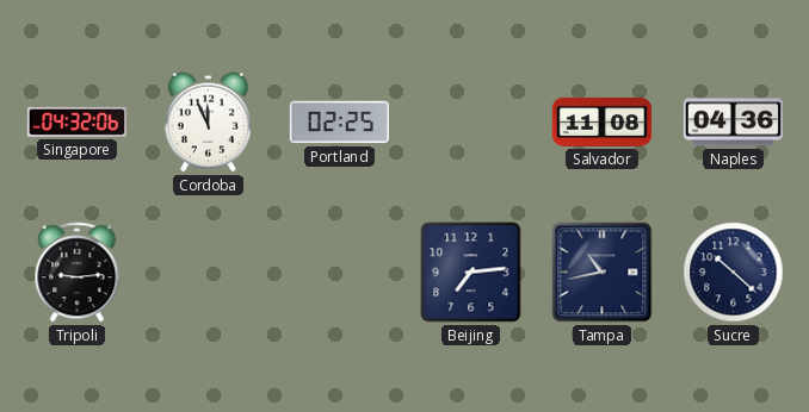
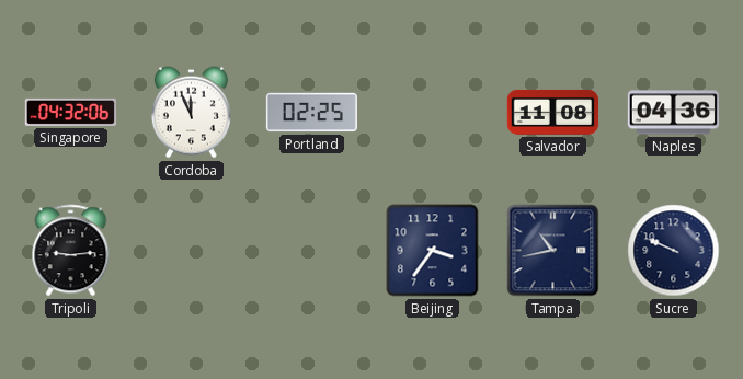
Beijing: 7:14 -> 3:36
Sucre: 10:22 -> 9:49
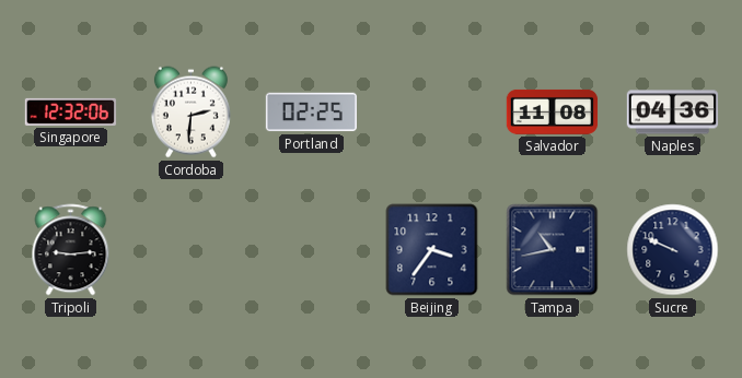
Singapore: 04:32 -> 12:32
Cordoba: 11:56 -> 2:31
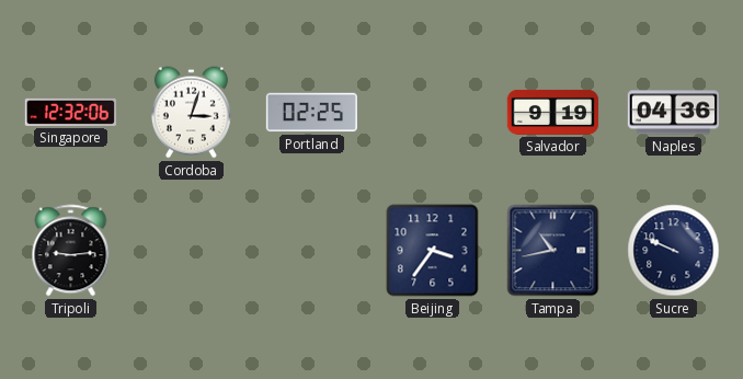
Cordoba: 2:31 -> 3:03
Salvador: 11:08 -> 9:19
